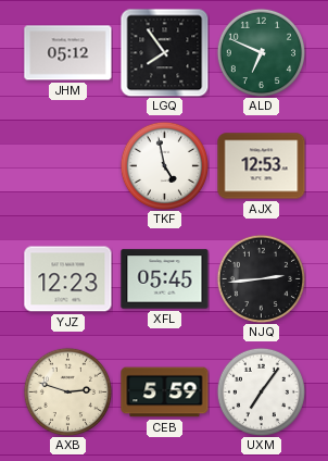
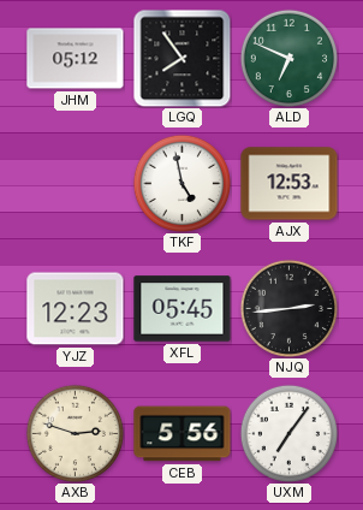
CEB: 5:59 -> 5:56
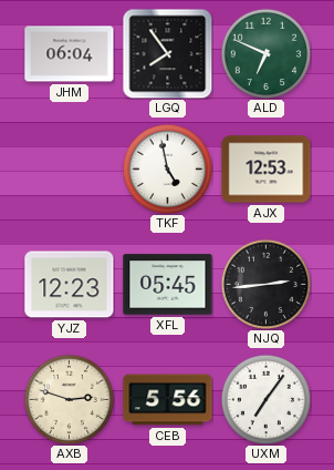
JHM: 05:12 -> 06:04
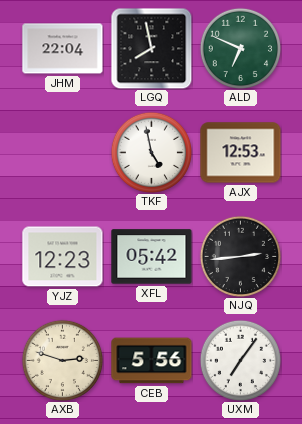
JHM: 06:04 -> 22:04
LGQ: 7:54 -> 7:58
XFL: 05:45 -> 05:42
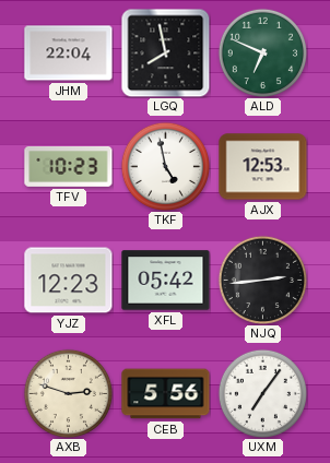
TFV: none -> 10:23
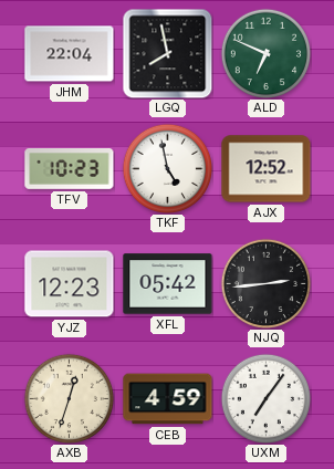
AJX: 12:53 -> 12:52
AXB: 2:48 -> 12:33
CEB: 5:56 -> 4:59
